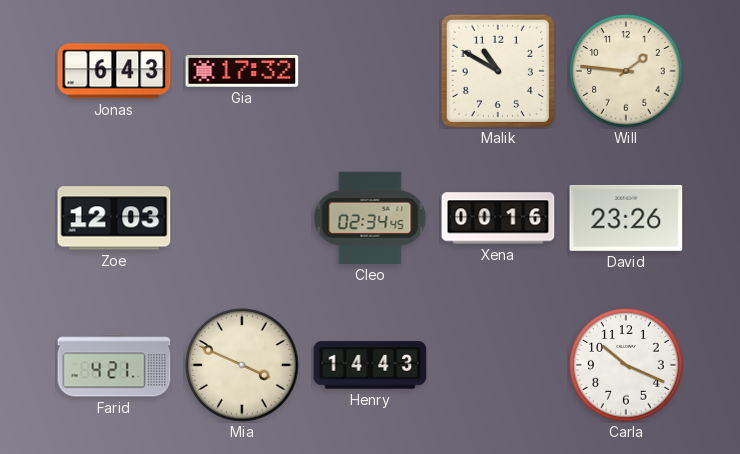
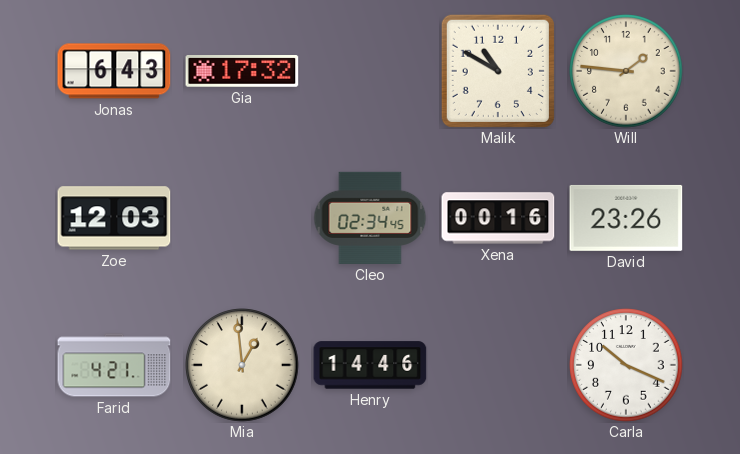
Mia: 3:49 -> 12:59
Henry: 14:43 -> 14:46
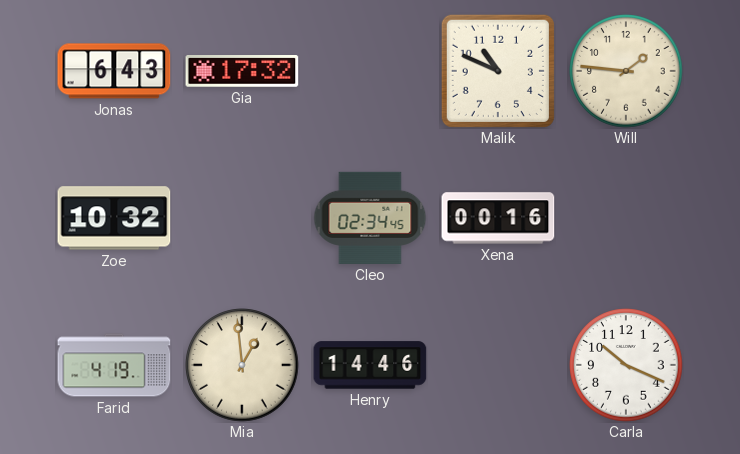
Malik: 10:50 -> 10:49
Zoe: 12:03 -> 10:32
David: 23:26 -> none
Farid: 4:21 -> 4:19
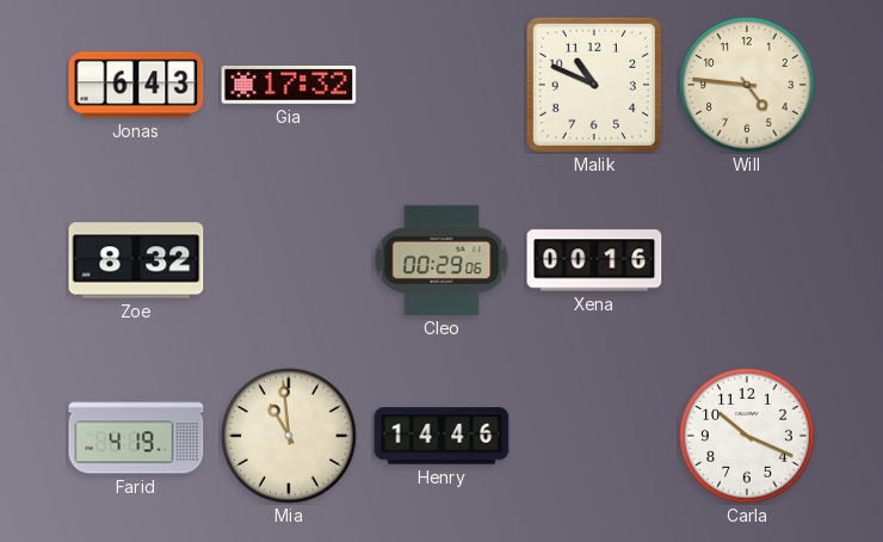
Will: 1:46 -> 4:46
Zoe: 10:32 -> 8:32
Cleo: 02:34 -> 00:29
Mia: 12:59 -> 10:59
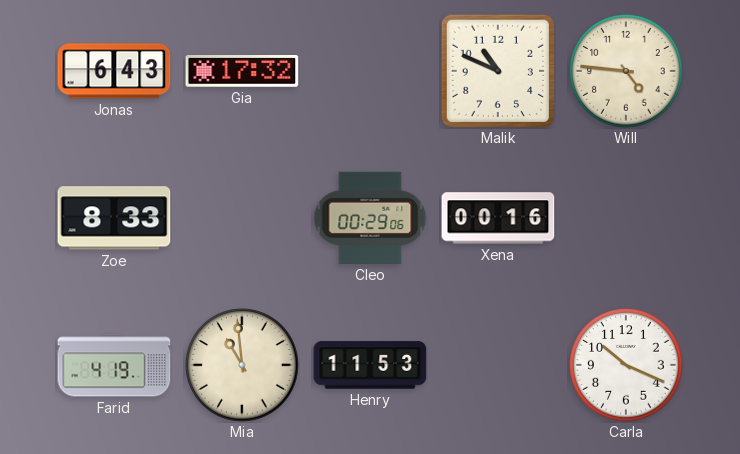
Zoe: 8:32 -> 8:33
Henry: 14:46 -> 11:53
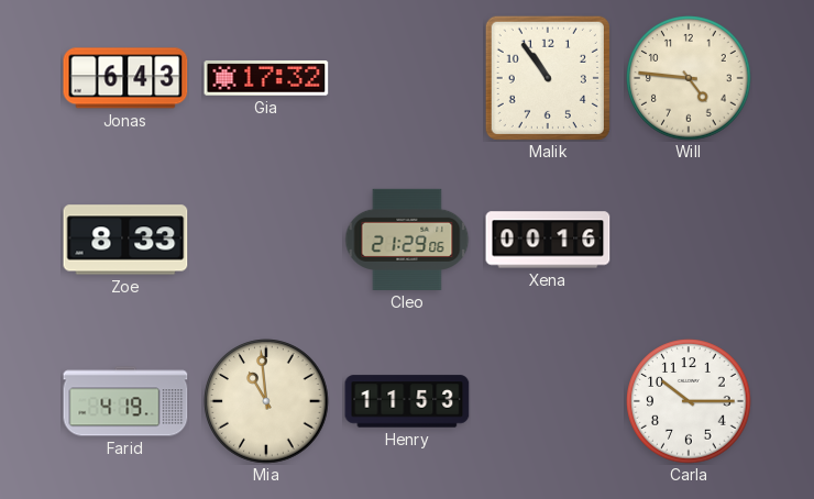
Malik: 10:49 -> 10:54
Cleo: 00:29 -> 21:29
Carla: 10:19 -> 10:15
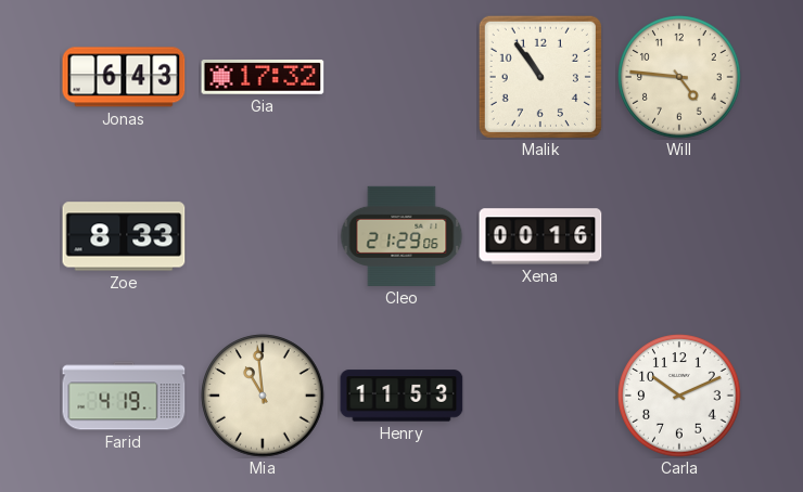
Carla: 10:15 -> 10:11
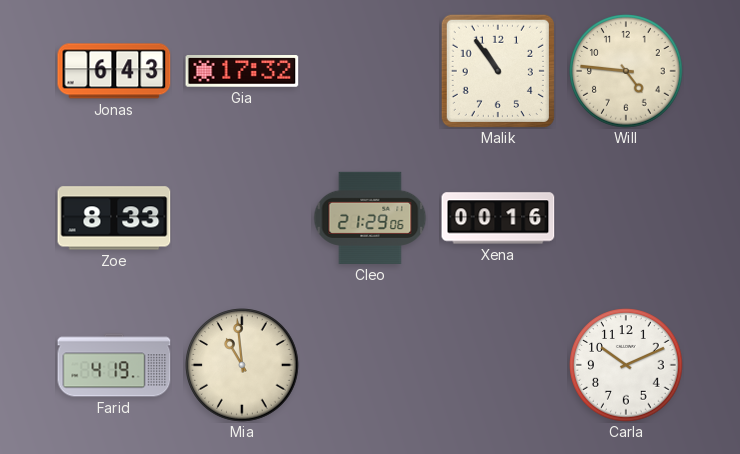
Henry: 11:53 -> none
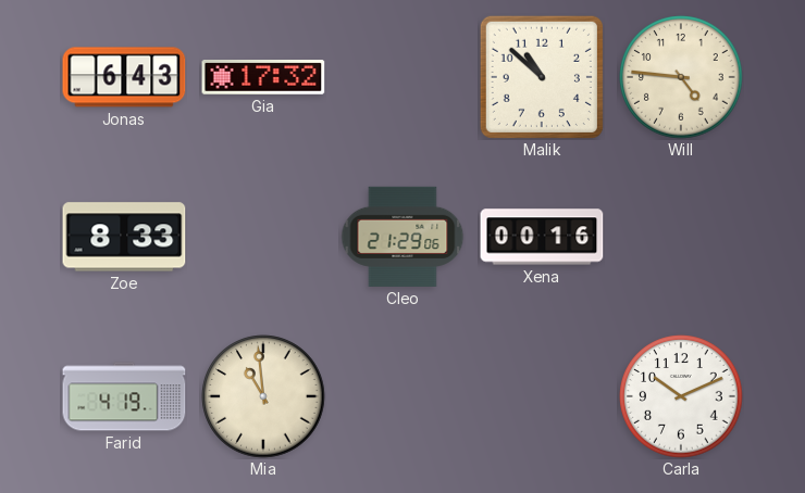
Malik: 10:54 -> 10:52
